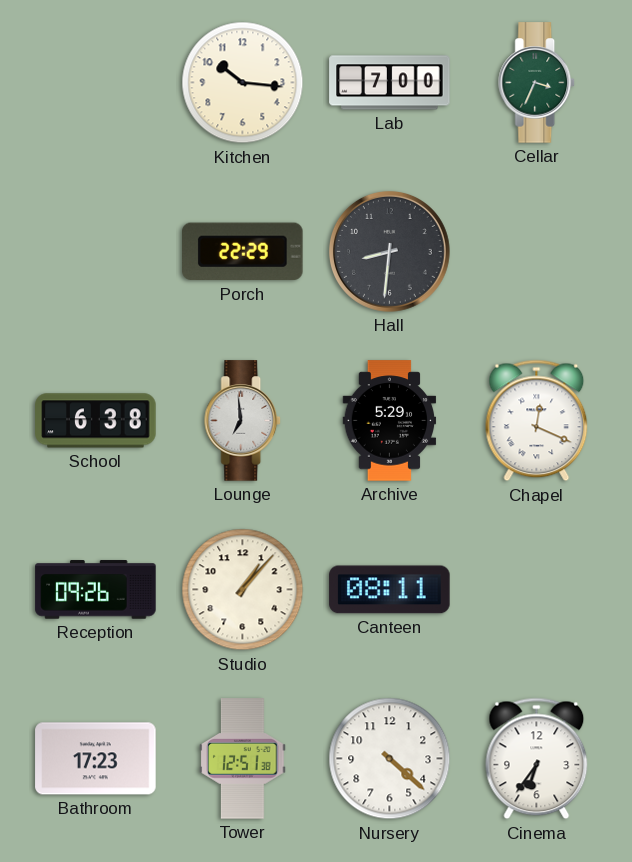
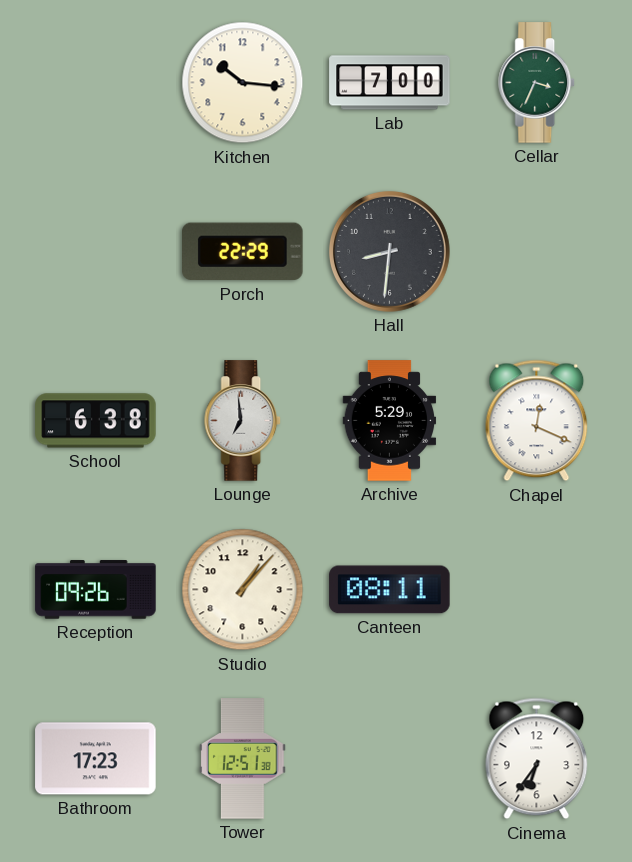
Nursery: 4:22 -> none
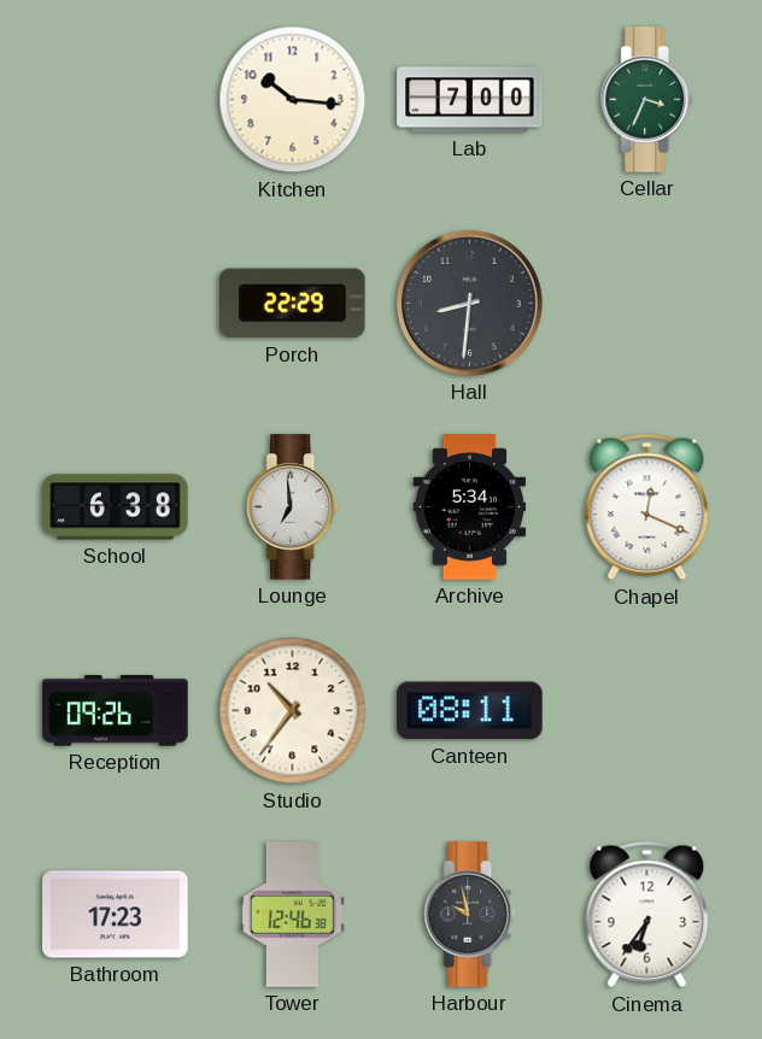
Archive: 5:29 -> 5:34
Studio: 1:07 -> 10:36
Tower: 12:51 -> 12:46
Harbour: none -> 9:58
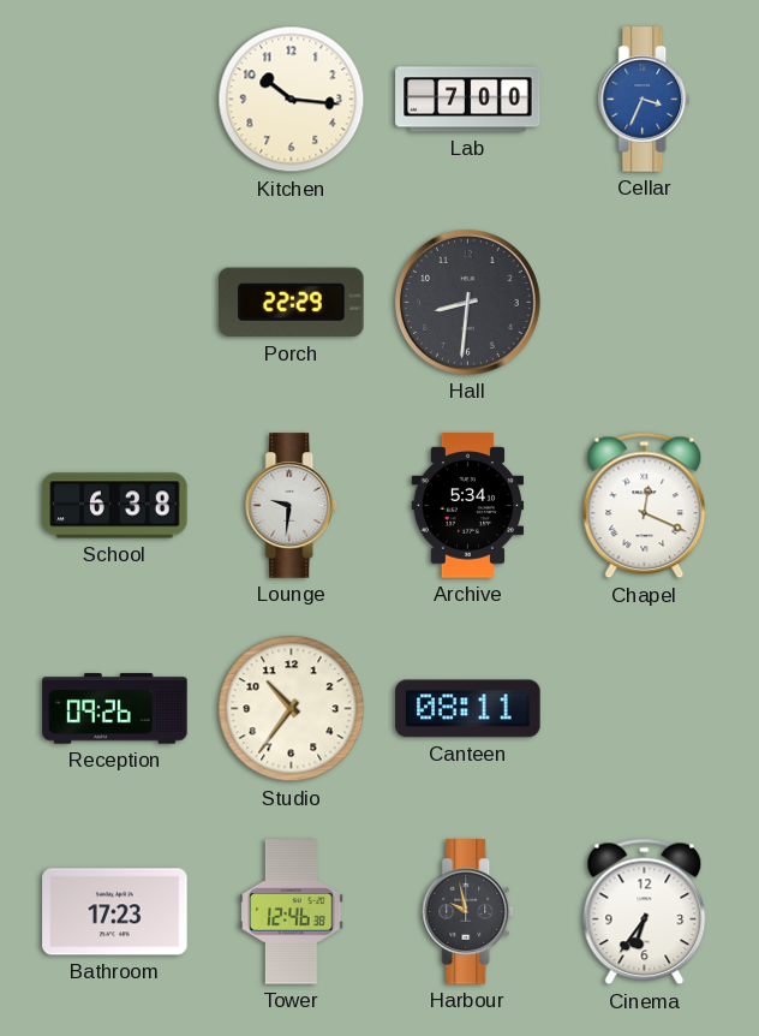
Cellar dial: green -> blue
Lounge: 6:59 -> 9:31
